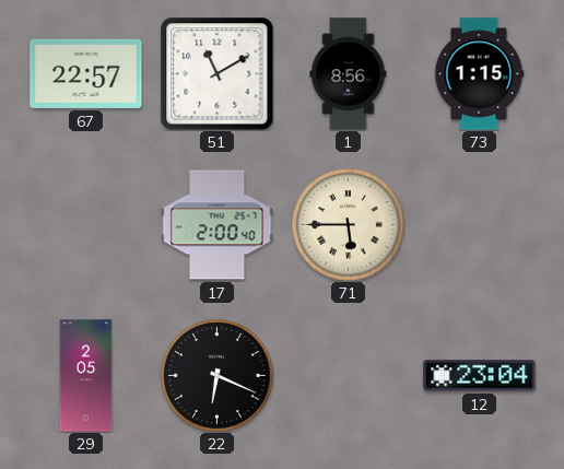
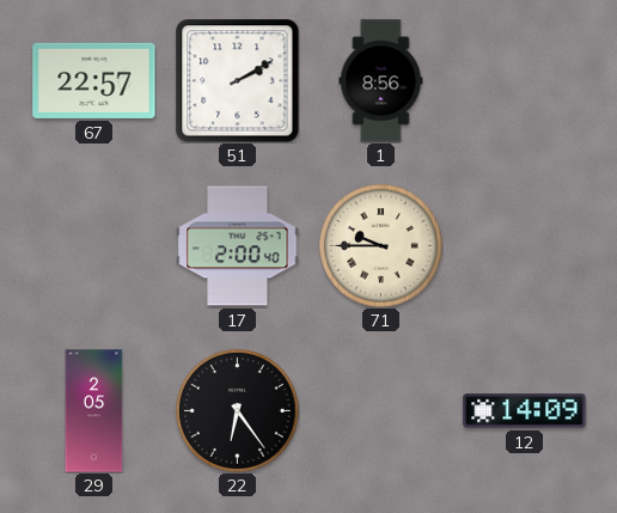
51: 11:10 -> 2:10
73: 1:15 -> none
71: 5:45 -> 9:45
22: 6:19 -> 6:24
12: 23:04 -> 14:09
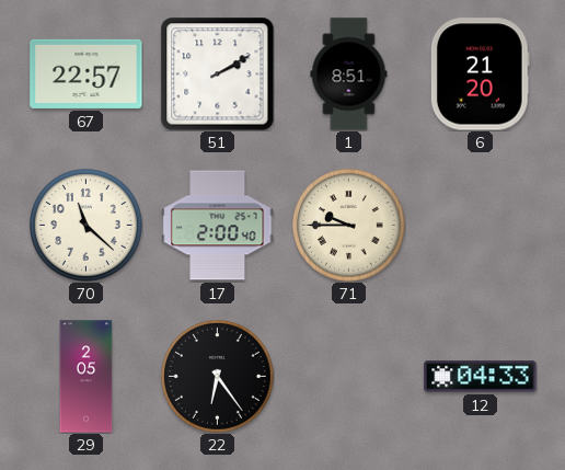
1: 8:56 -> 8:51
6: none -> 21:20
70: none -> 11:22
12: 14:09 -> 04:33
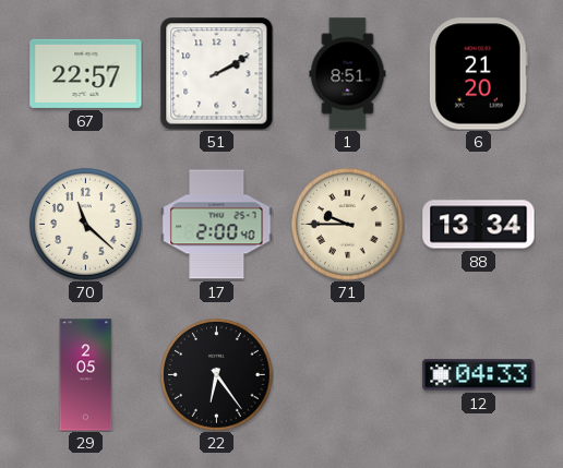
88: none -> 13:34
